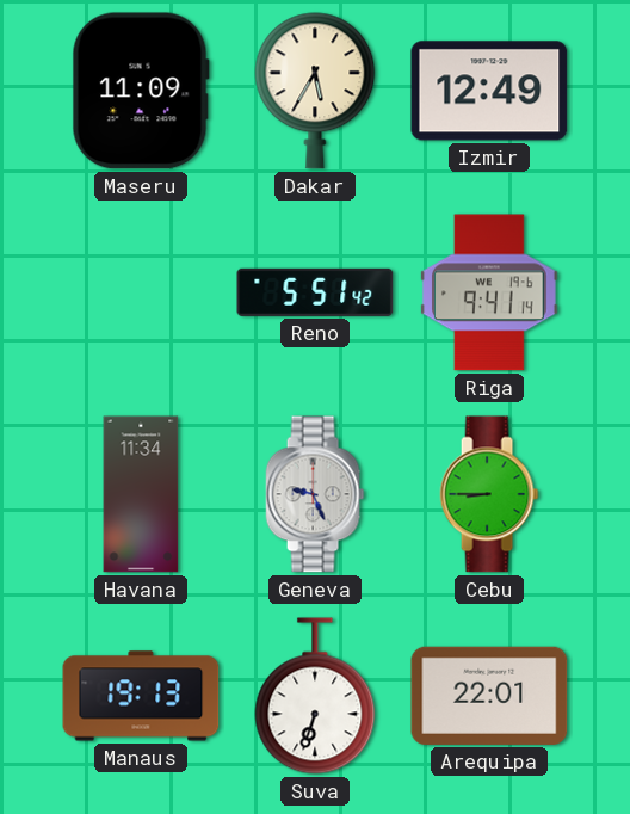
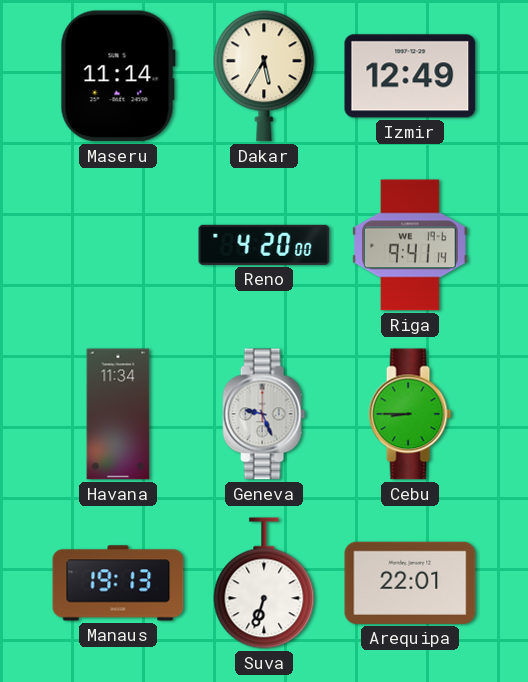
Maseru: 11:09 -> 11:14
Reno: 5:51 -> 4:20
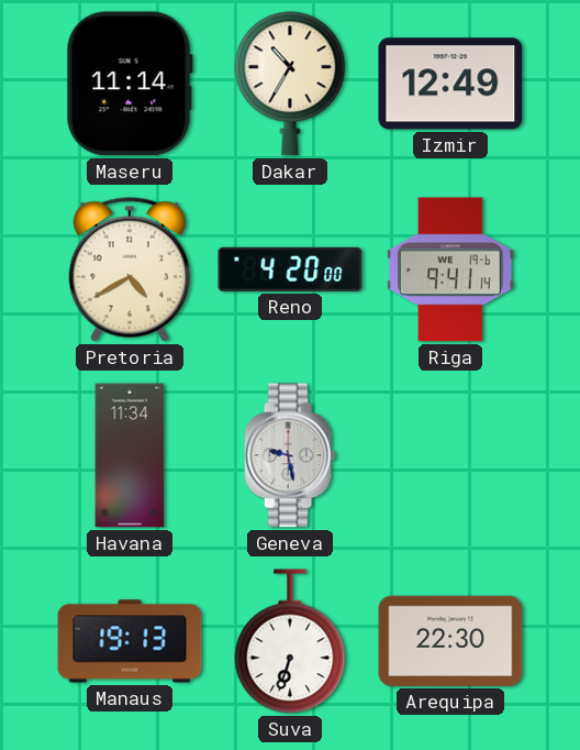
Dakar: 5:35 -> 10:35
Pretoria: none -> 4:40
Geneva: 9:26 -> 9:28
Cebu: 8:45 -> none
Arequipa: 22:01 -> 22:30
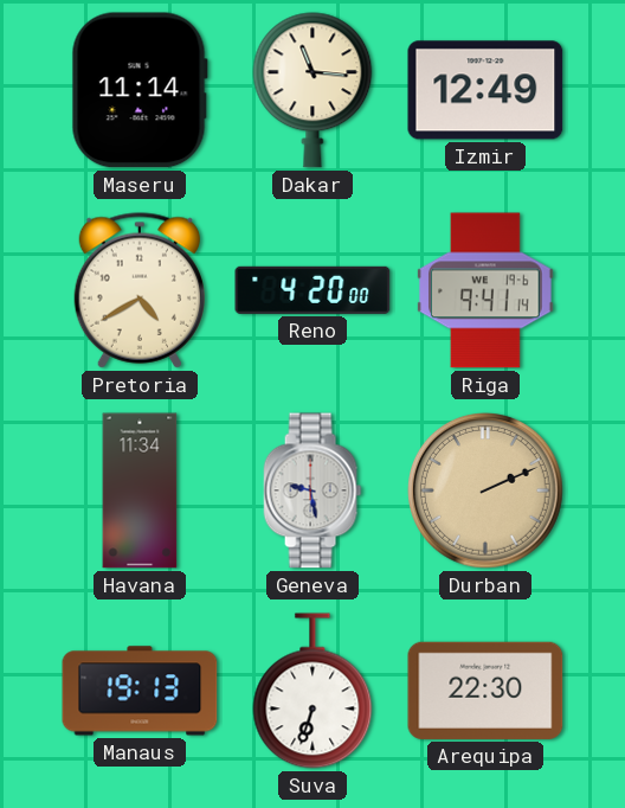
Dakar: 10:35 -> 11:16
Durban: none -> 2:11
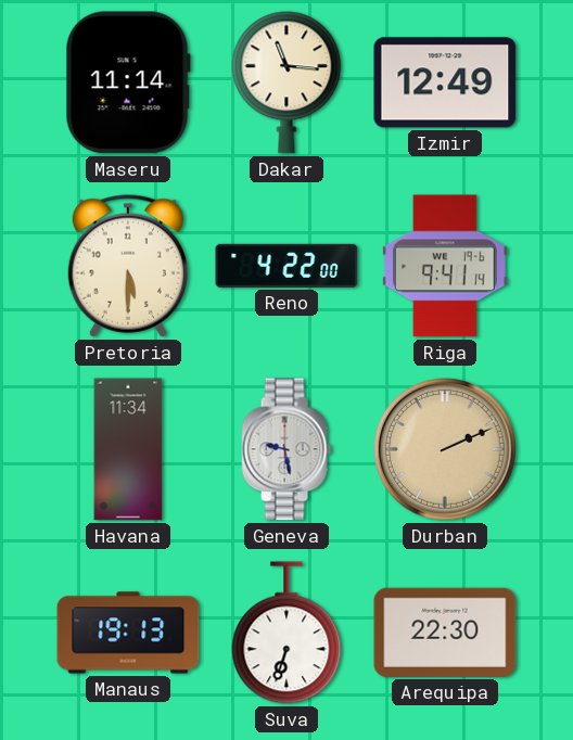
Pretoria: 4:40 -> 5:30
Reno: 4:20 -> 4:22
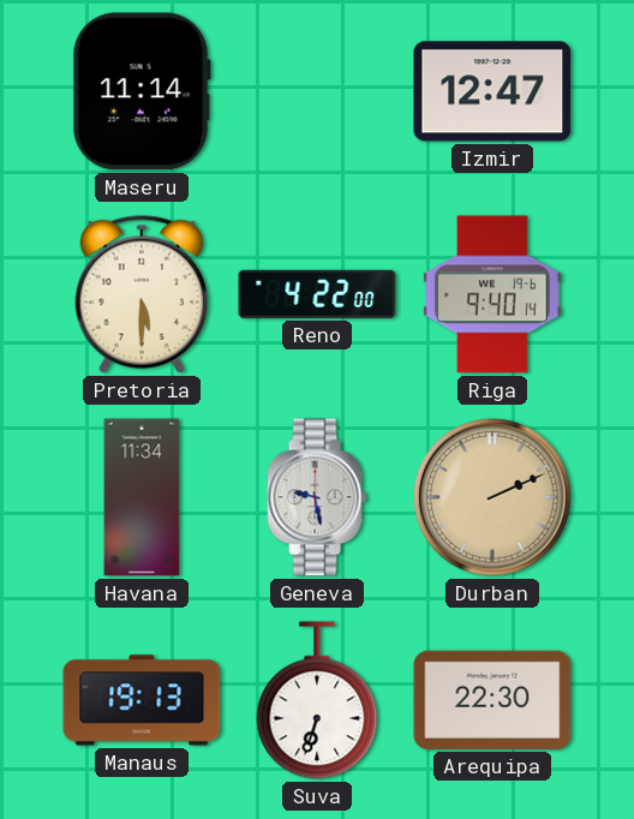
Dakar: 11:16 -> none
Izmir: 12:49 -> 12:47
Riga: 9:41 -> 9:40
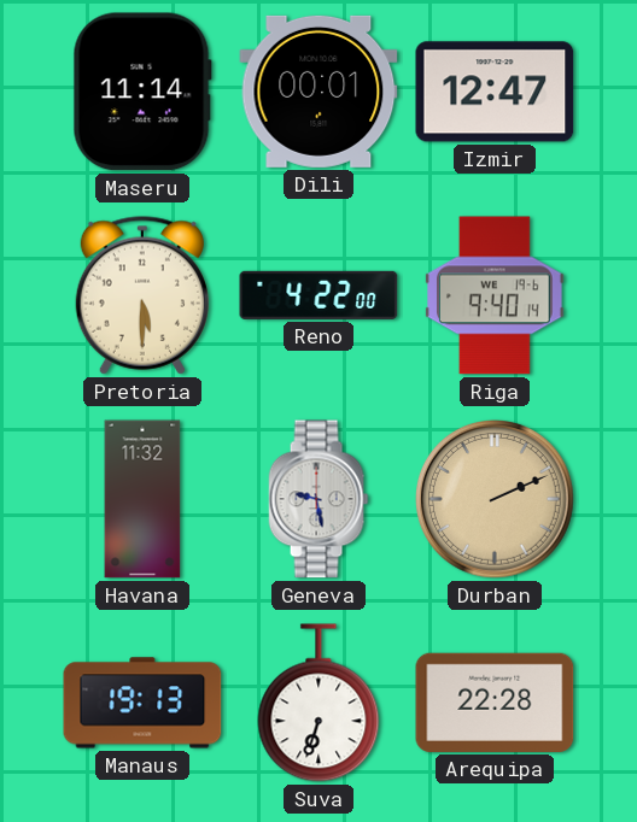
Dili: none -> 00:01
Havana: 11:34 -> 11:32
Arequipa: 22:30 -> 22:28
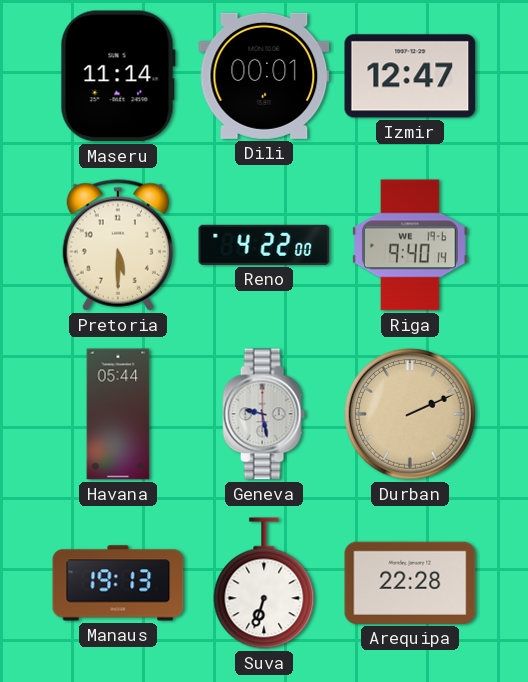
Havana: 11:32 -> 05:44
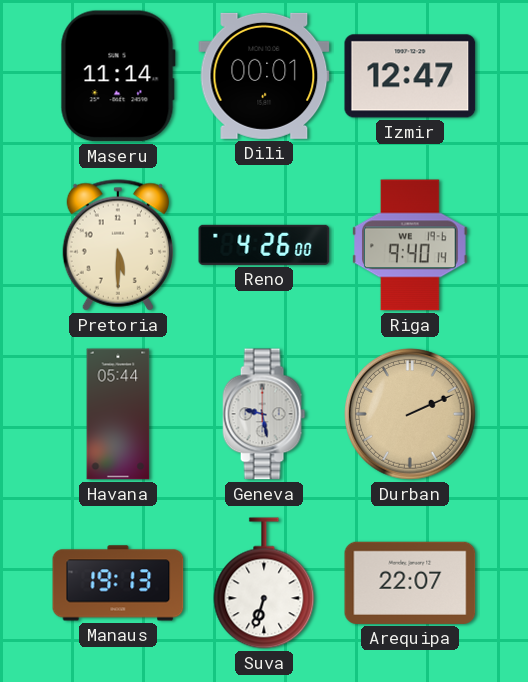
Reno: 4:22 -> 4:26
Arequipa: 22:28 -> 22:07
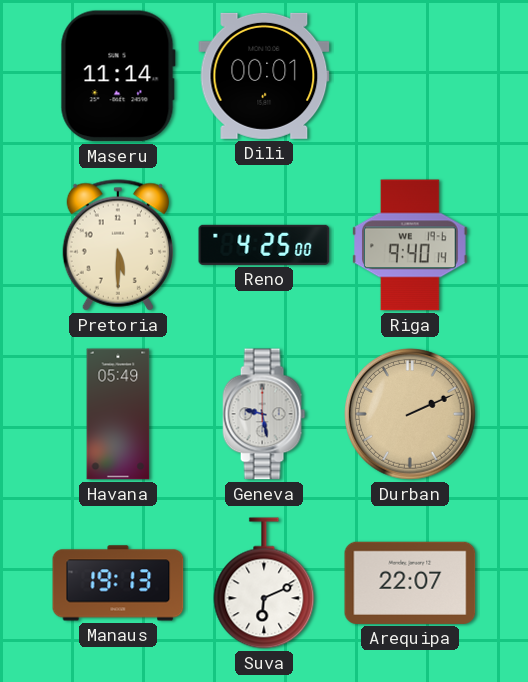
Izmir: 12:47 -> none
Reno: 4:26 -> 4:25
Havana: 05:44 -> 05:49
Suva: 6:33 -> 6:11
